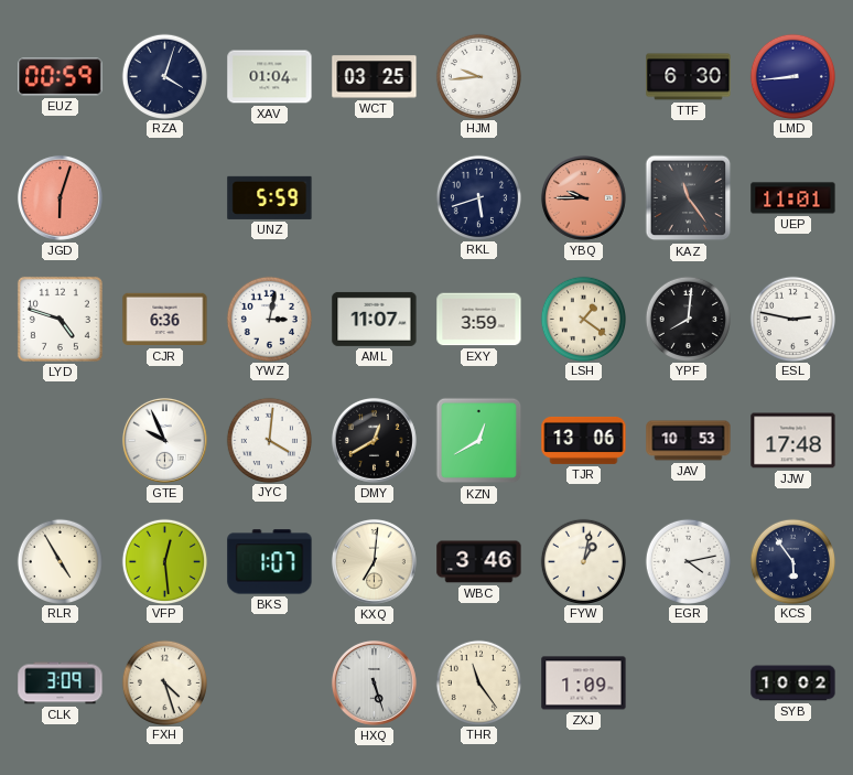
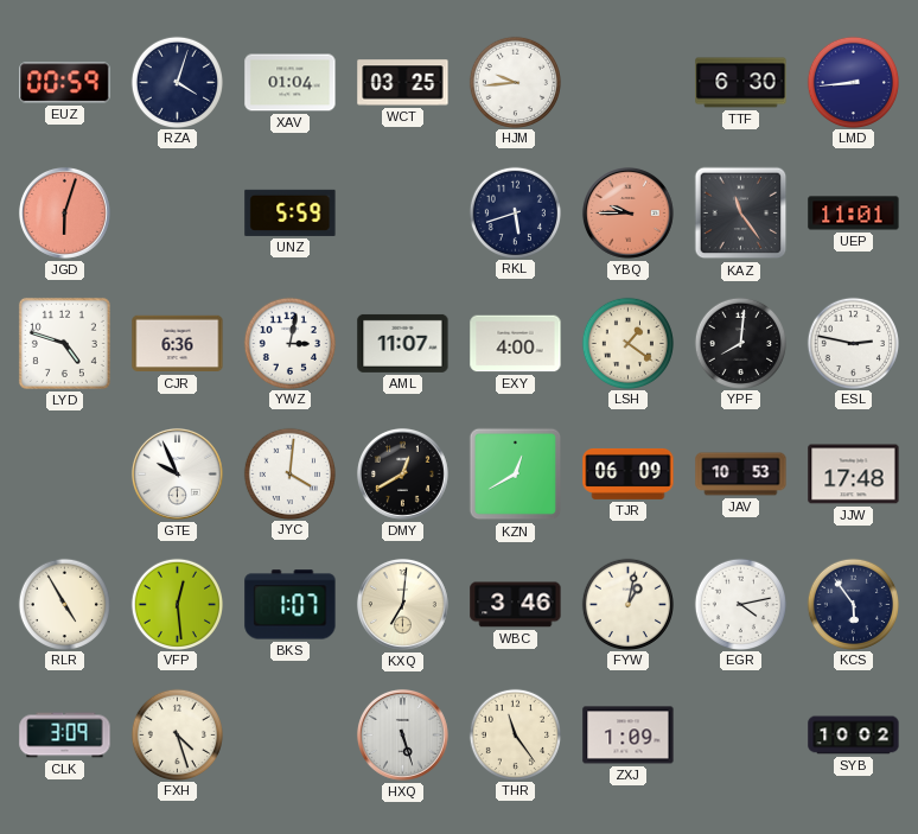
EXY: 3:59 -> 4:00
TJR: 13:06 -> 06:09
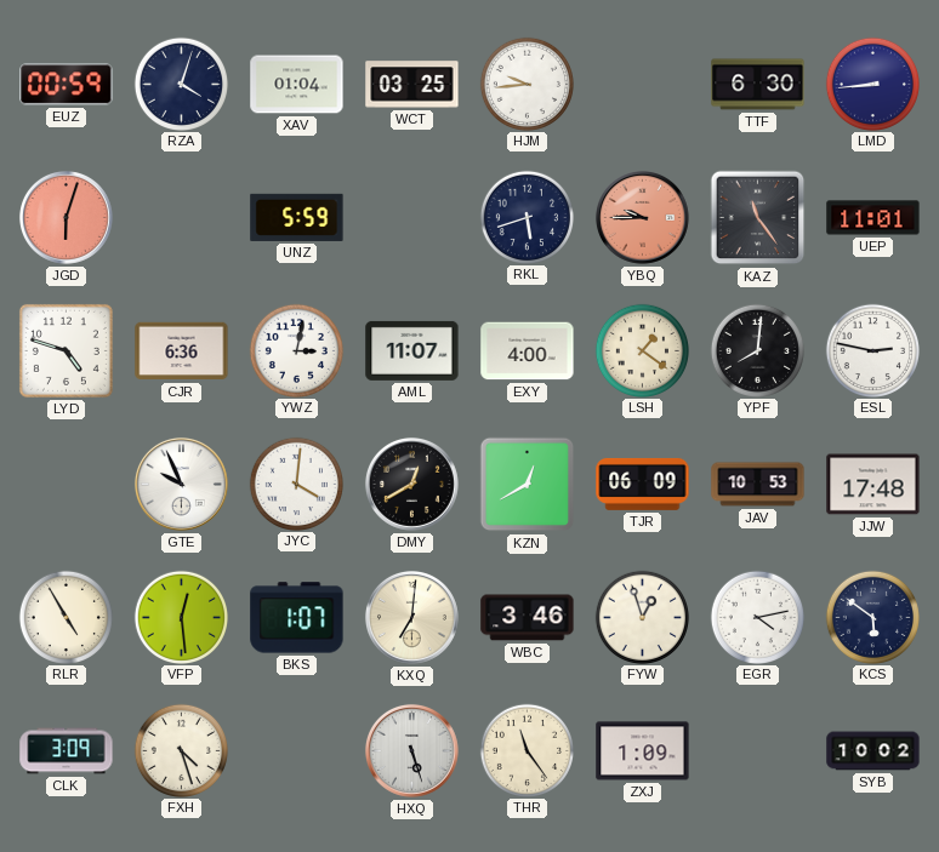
FYW: 1:02 -> 12:57
KCS: 5:54 -> 5:51
